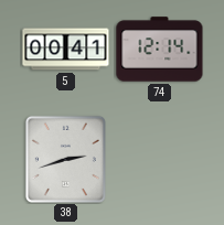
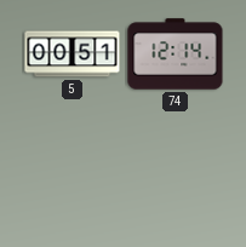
5: 00:41 -> 00:51
38: 2:42 -> none
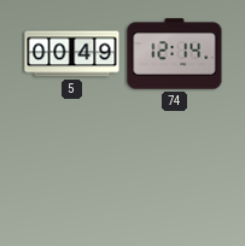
5: 00:51 -> 00:49
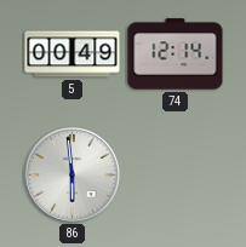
86: none -> 5:59
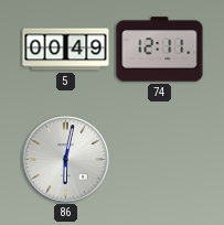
74: 12:14 -> 12:11
86: 5:59 -> 6:02
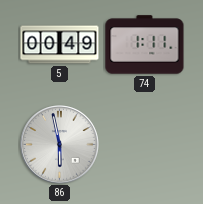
74: 12:11 -> 1:11
86: 6:02 -> 5:58
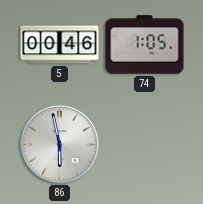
5: 00:49 -> 00:46
74: 1:11 -> 1:05
